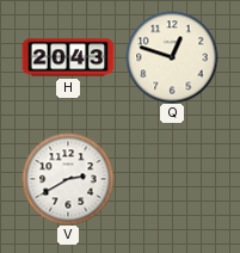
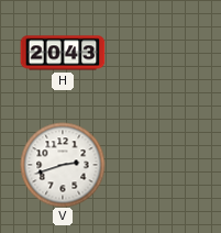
Q: 12:48 -> none
V: 2:40 -> 2:42
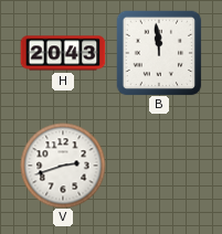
B: none -> 11:59
